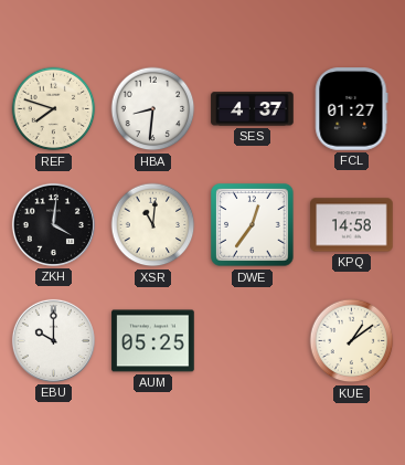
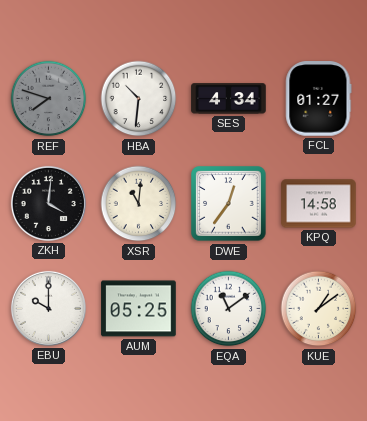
REF dial: cream -> grey
HBA: 8:31 -> 10:31
SES: 4:37 -> 4:34
EQA: none -> 11:09
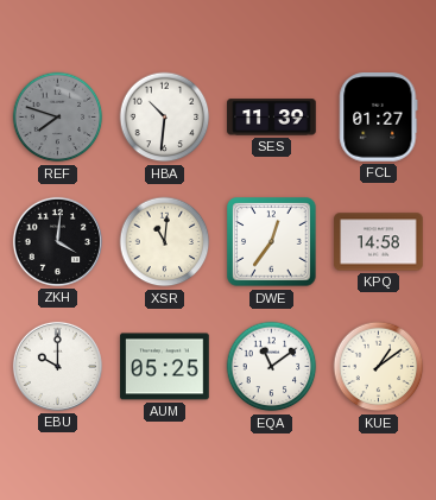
SES: 4:34 -> 11:39
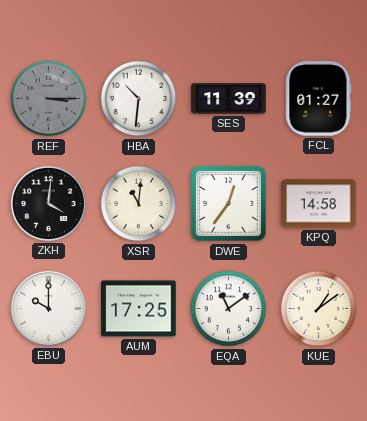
REF: 7:48 -> 3:15
AUM: 05:25 -> 17:25
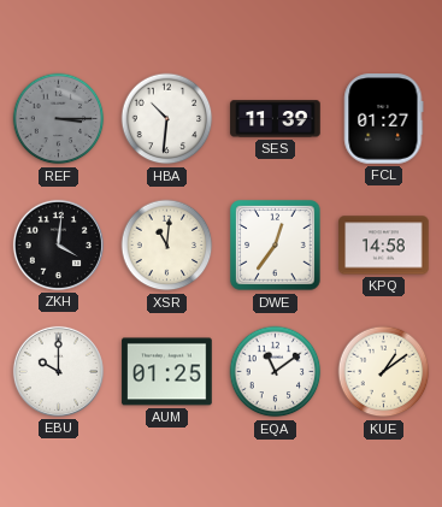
AUM: 17:25 -> 01:25
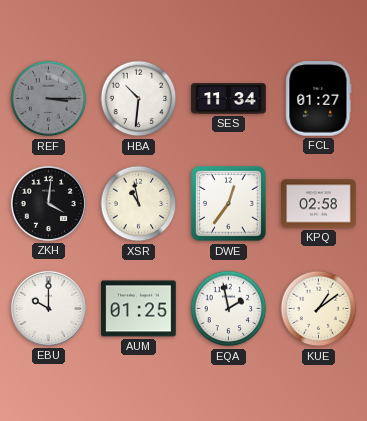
SES: 11:39 -> 11:34
XSR: 11:01 -> 10:58
KPQ: 14:58 -> 02:58
EQA: 11:09 -> 1:58
